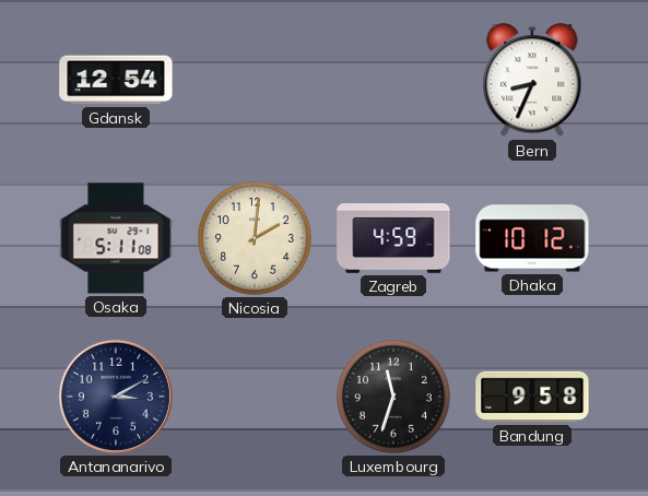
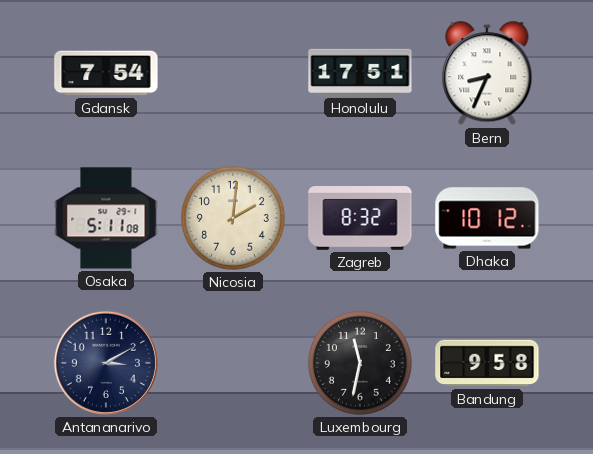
Gdansk: 12:54 -> 7:54
Honolulu: none -> 17:51
Zagreb: 4:59 -> 8:32
Luxembourg: 11:33 -> 11:32
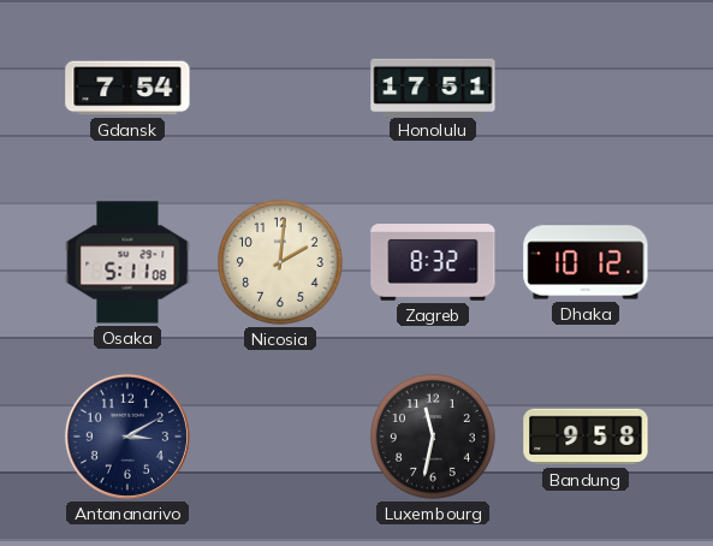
Bern: 8:34 -> none
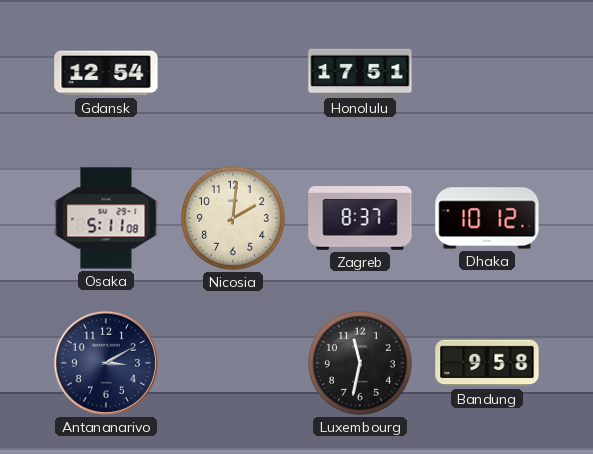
Gdansk: 7:54 -> 12:54
Zagreb: 8:32 -> 8:37
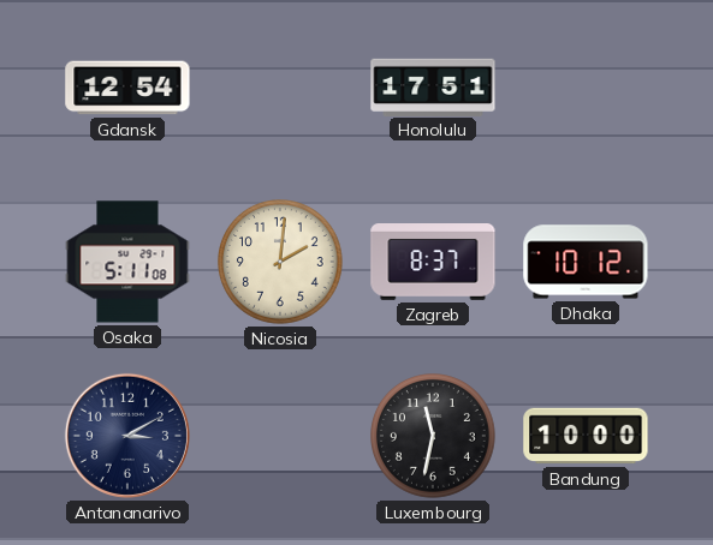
Bandung: 9:58 -> 10:00
